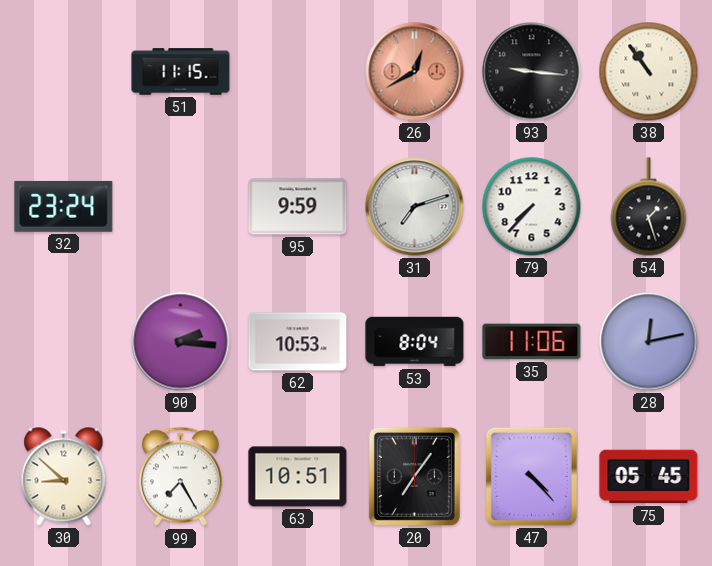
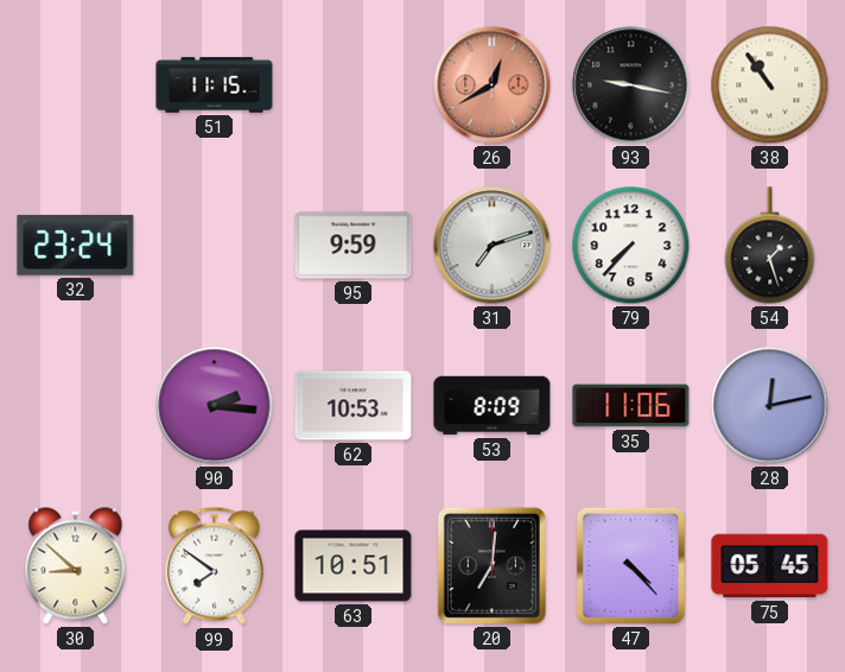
93: 9:16 -> 9:17
53: 8:04 -> 8:09
99: 7:25 -> 7:51
20: 7:06 -> 7:01
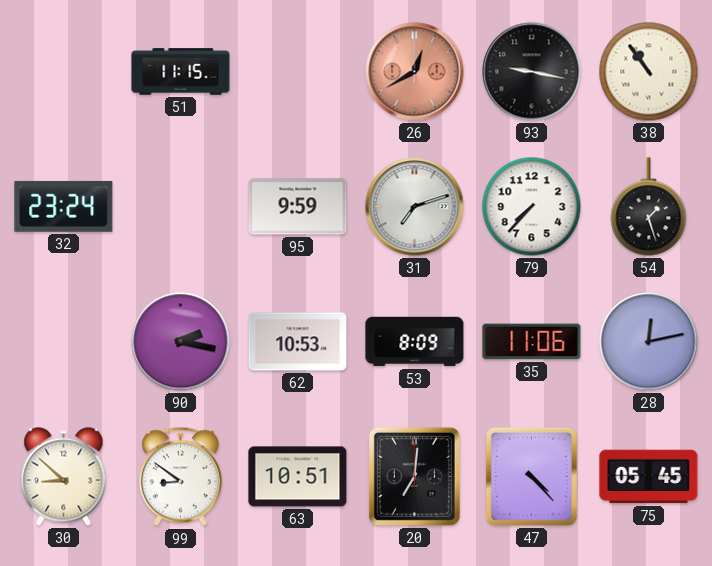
90: 2:16 -> 2:17
99: 7:51 -> 8:51
